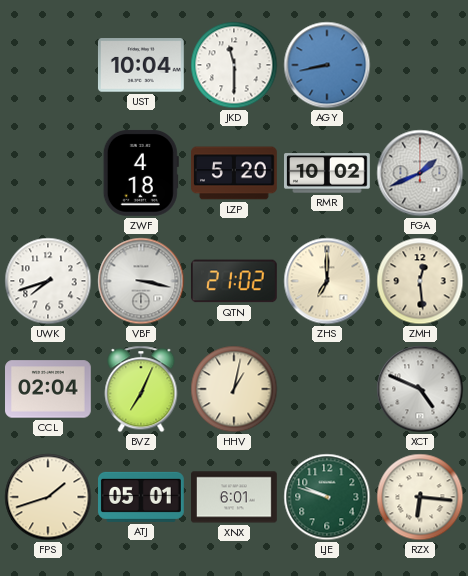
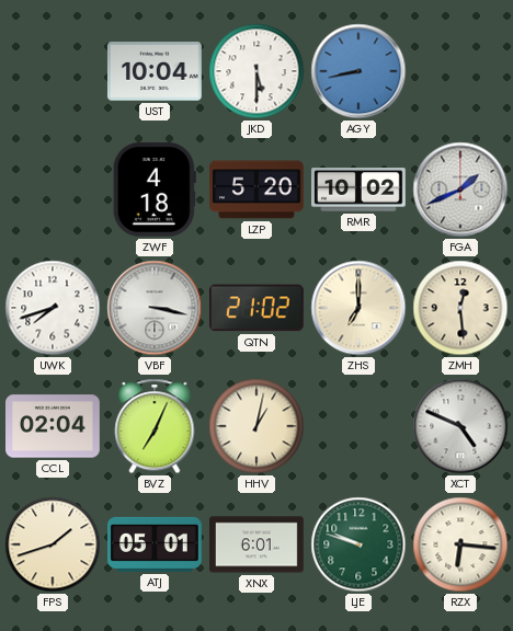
JKD: 11:30 -> 5:30
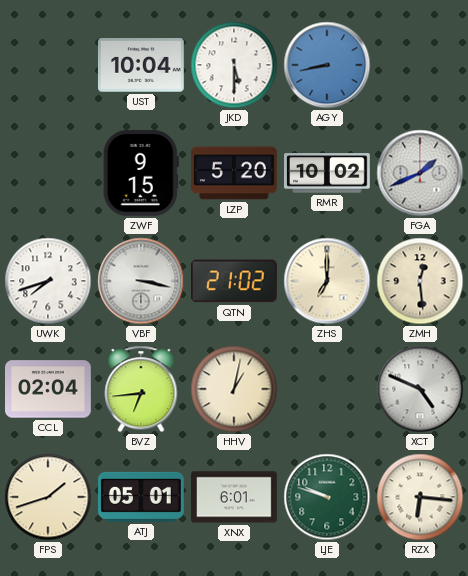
ZWF: 4:18 -> 9:15
BVZ: 7:04 -> 6:44
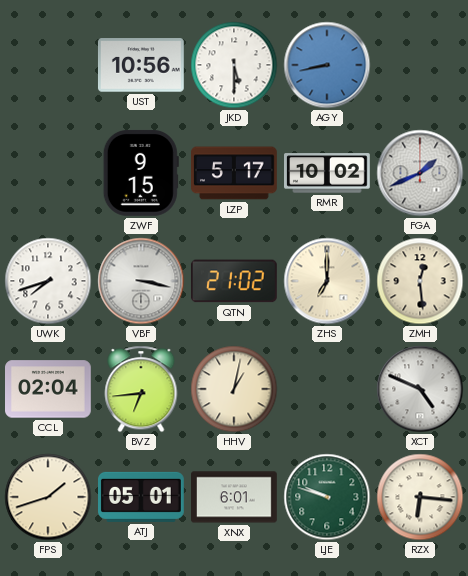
UST: 10:04 -> 10:56
LZP: 5:20 -> 5:17
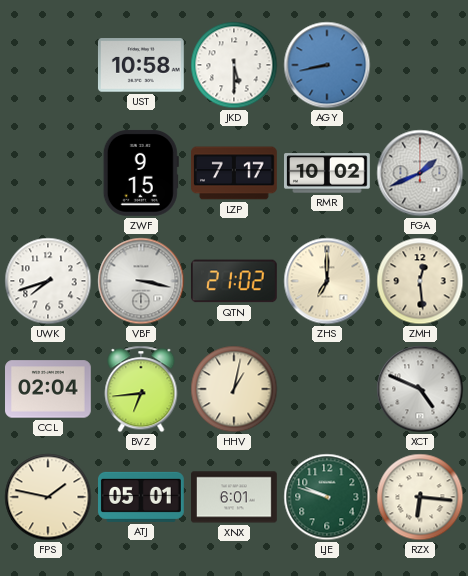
UST: 10:56 -> 10:58
LZP: 5:17 -> 7:17
FPS: 1:42 -> 1:47
